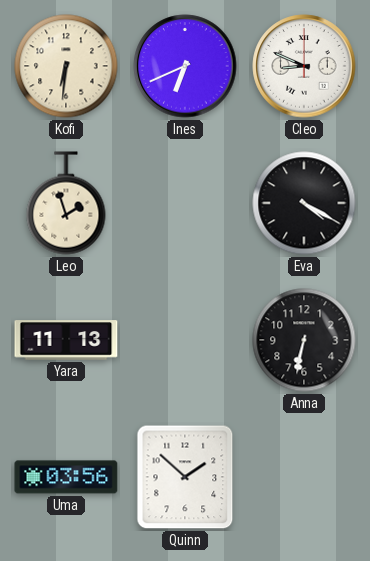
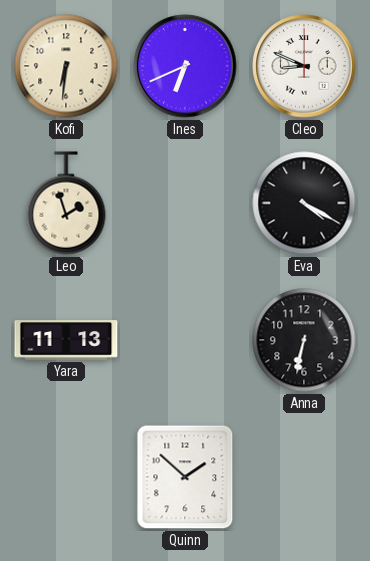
Uma: 03:56 -> none
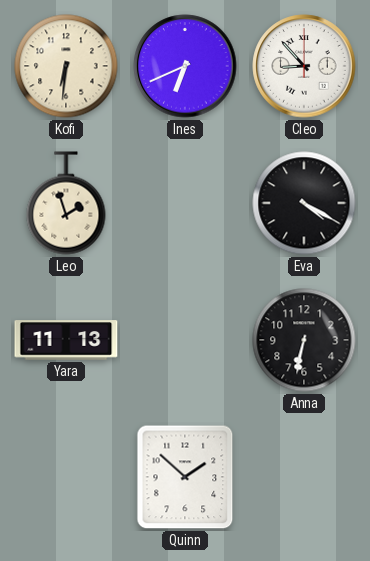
Cleo: 8:49 -> 8:53
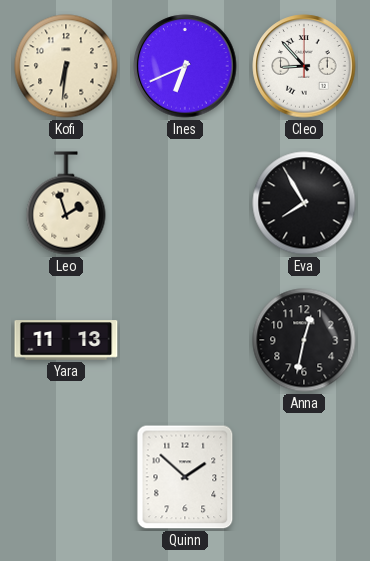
Eva: 4:20 -> 7:55
Anna: 6:32 -> 12:32
